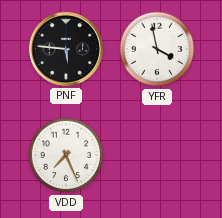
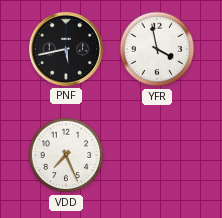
PNF: 5:46 -> 5:43
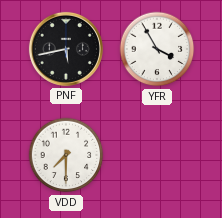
YFR: 3:58 -> 3:55
VDD: 7:26 -> 7:30
